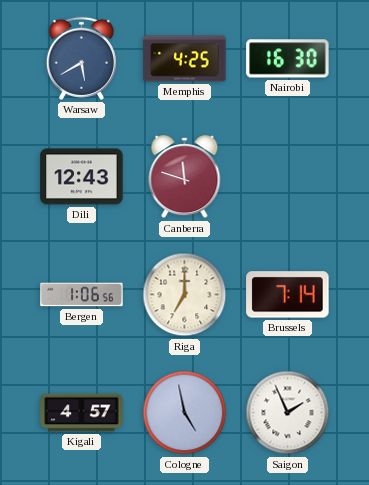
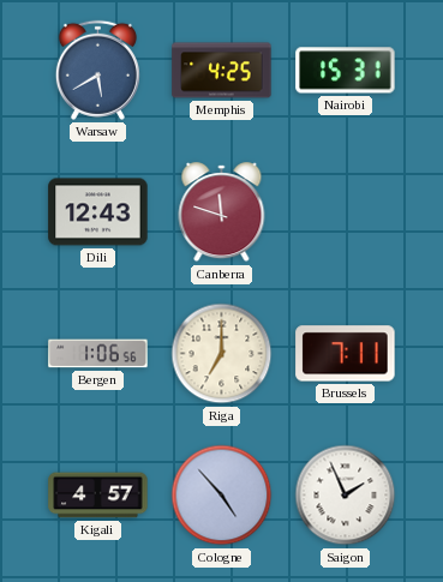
Nairobi: 16:30 -> 15:31
Brussels: 7:14 -> 7:11
Cologne: 4:58 -> 4:53
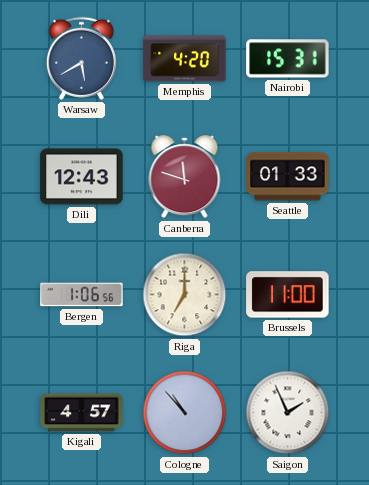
Memphis: 4:25 -> 4:20
Seattle: none -> 01:33
Brussels: 7:11 -> 11:00
Cologne: 4:53 -> 10:53
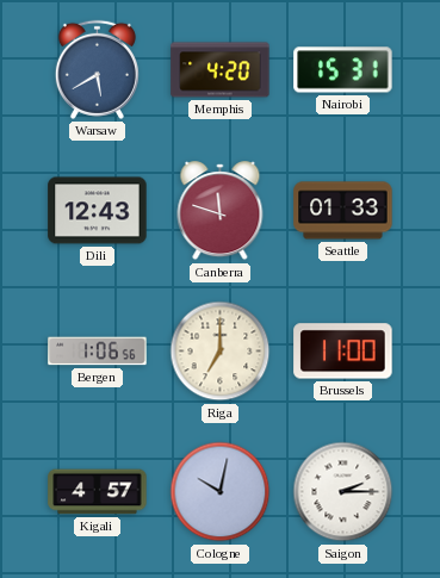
Cologne: 10:53 -> 10:02
Saigon: 1:56 -> 2:15
